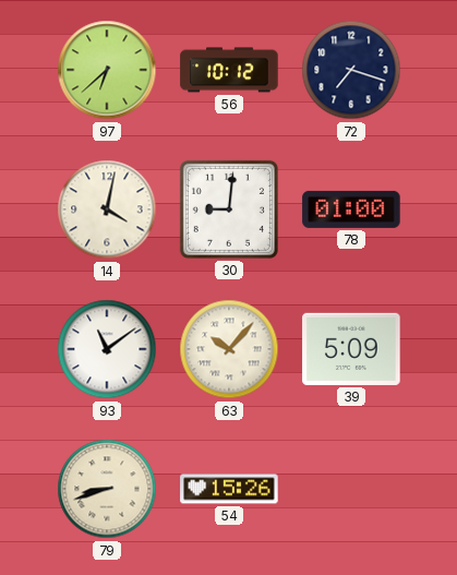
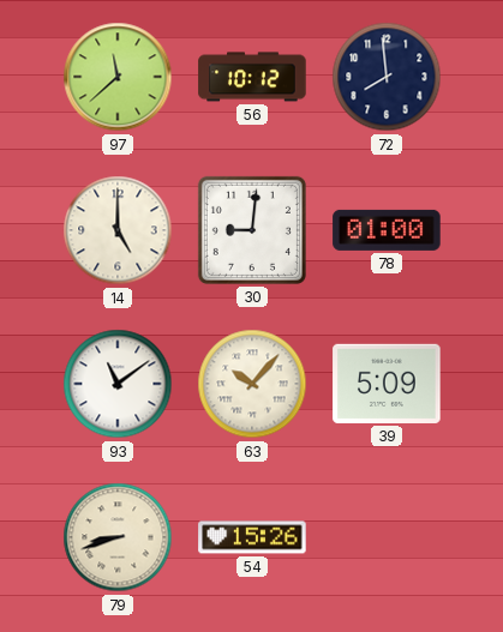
97: 6:38 -> 11:38
72: 7:18 -> 7:59
14: 4:02 -> 5:00
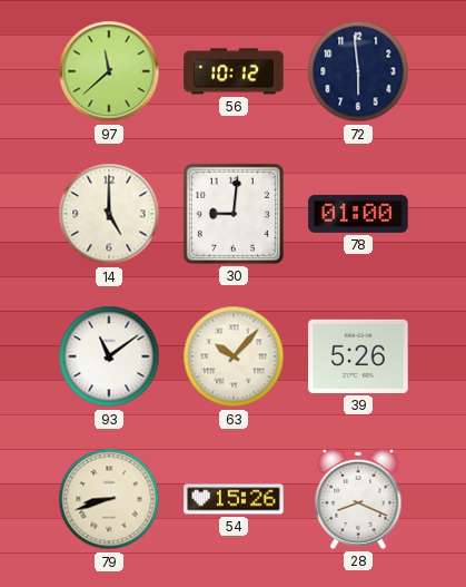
72: 7:59 -> 5:59
39: 5:09 -> 5:26
28: none -> 8:19
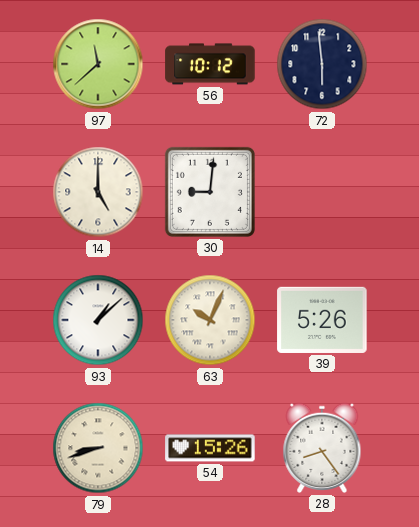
78: 01:00 -> none
93: 11:09 -> 1:08
63: 10:07 -> 10:04
28: 8:19 -> 8:24
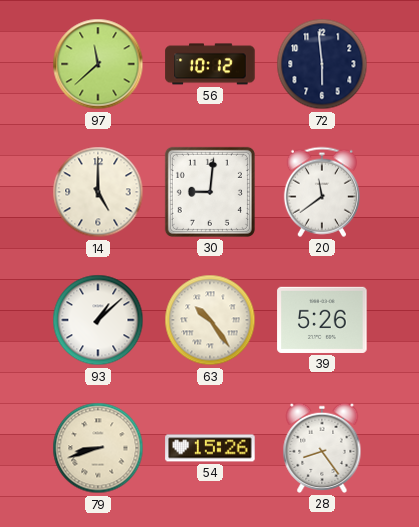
20: none -> 11:39
63: 10:04 -> 10:24
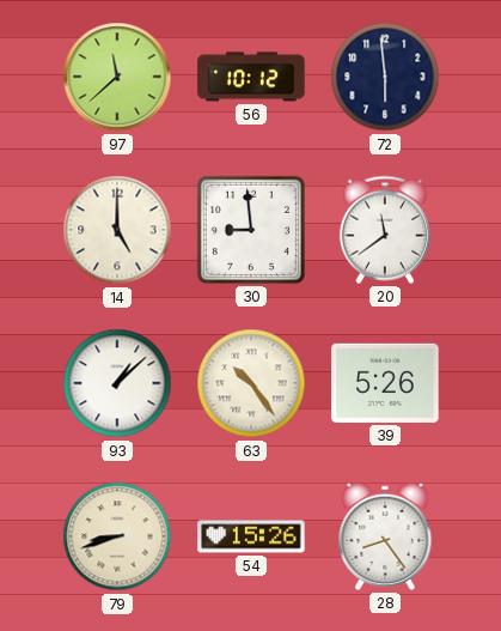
30: 9:01 -> 8:59
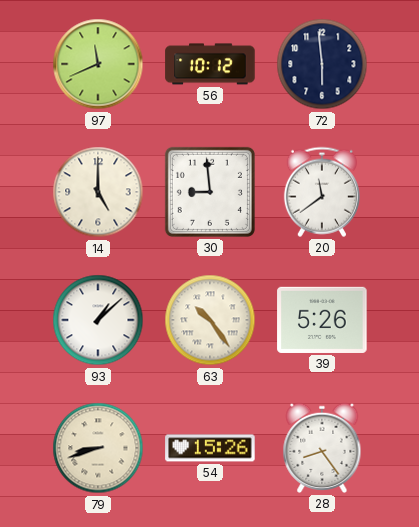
97: 11:38 -> 11:41
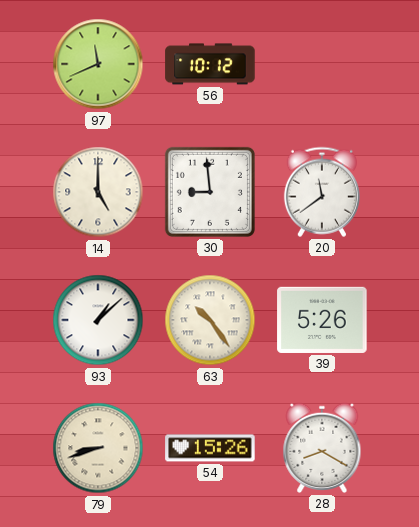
72: 5:59 -> none
28: 8:24 -> 8:20
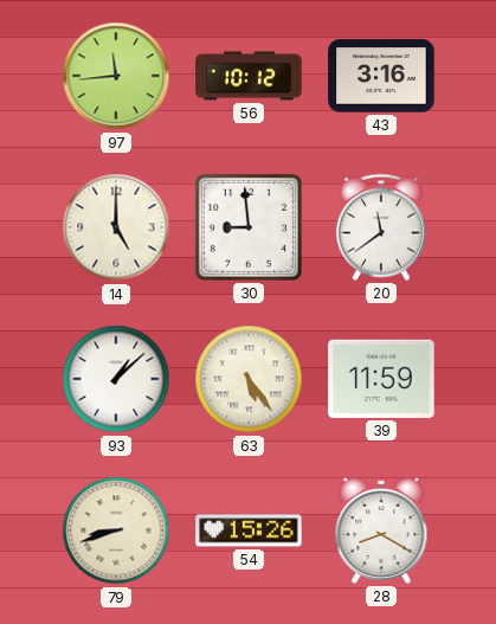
97: 11:41 -> 11:44
43: none -> 3:16
63: 10:24 -> 5:24
39: 5:26 -> 11:59
